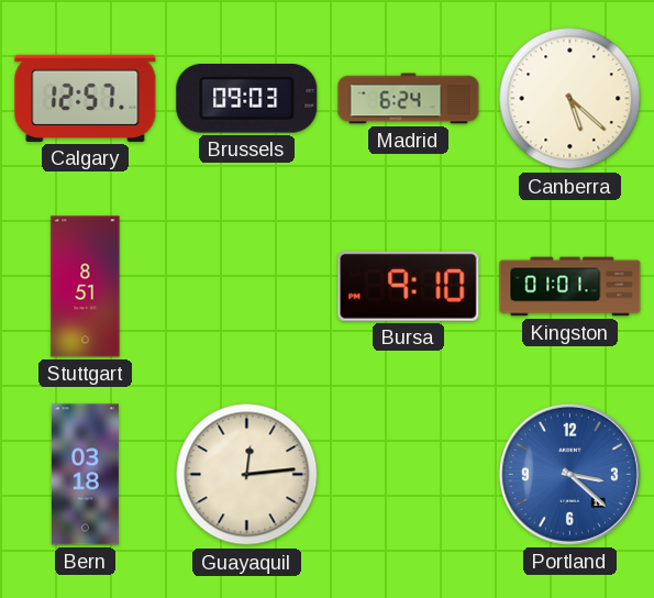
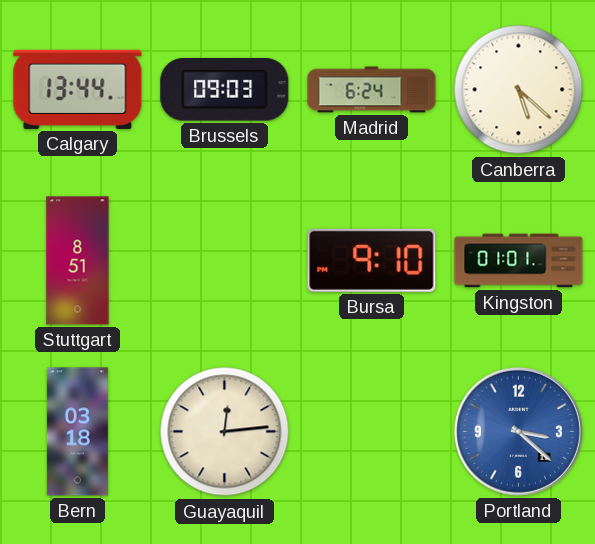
Calgary: 12:57 -> 13:44
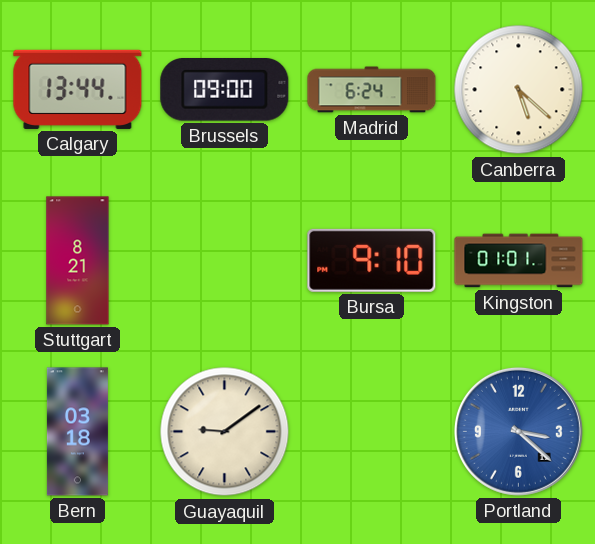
Brussels: 09:03 -> 09:00
Stuttgart: 8:51 -> 8:21
Guayaquil: 12:14 -> 9:09
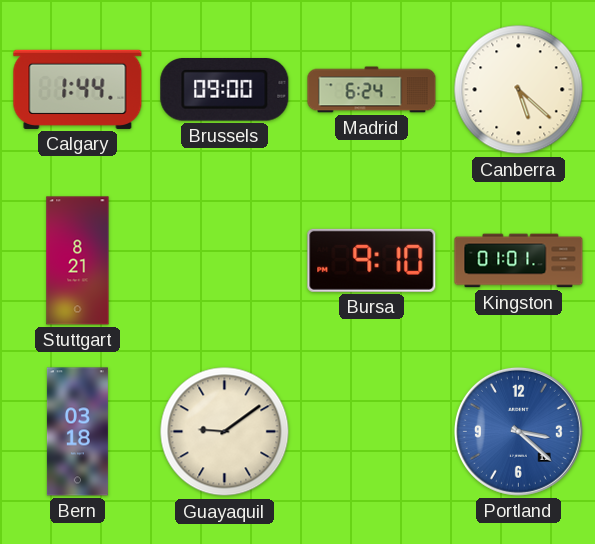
Calgary: 13:44 -> 1:44
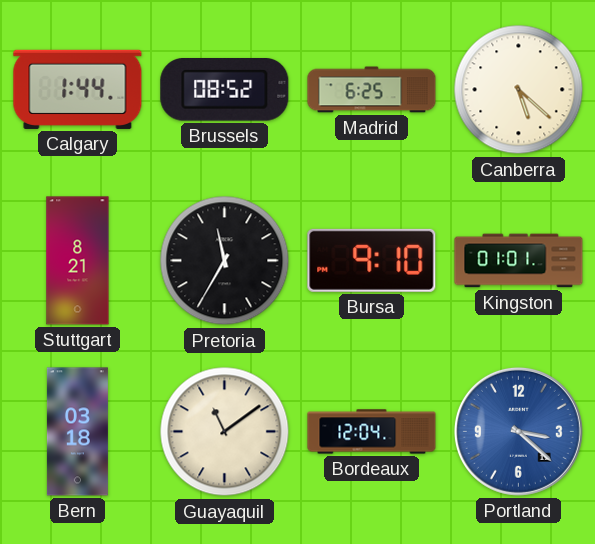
Brussels: 09:00 -> 08:52
Madrid: 6:24 -> 6:25
Pretoria: none -> 11:35
Guayaquil: 9:09 -> 11:09
Bordeaux: none -> 12:04
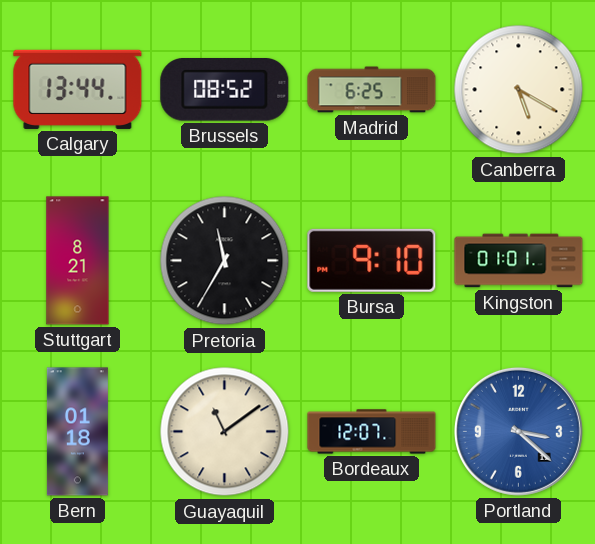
Calgary: 1:44 -> 13:44
Canberra: 5:22 -> 5:20
Bern: 03:18 -> 01:18
Bordeaux: 12:04 -> 12:07
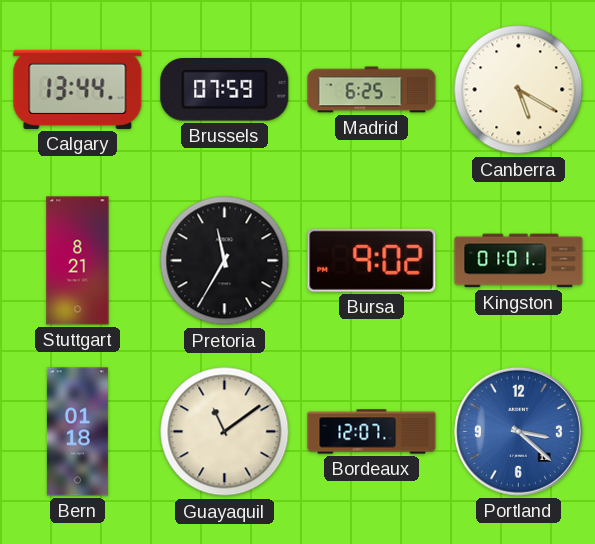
Brussels: 08:52 -> 07:59
Bursa: 9:10 -> 9:02
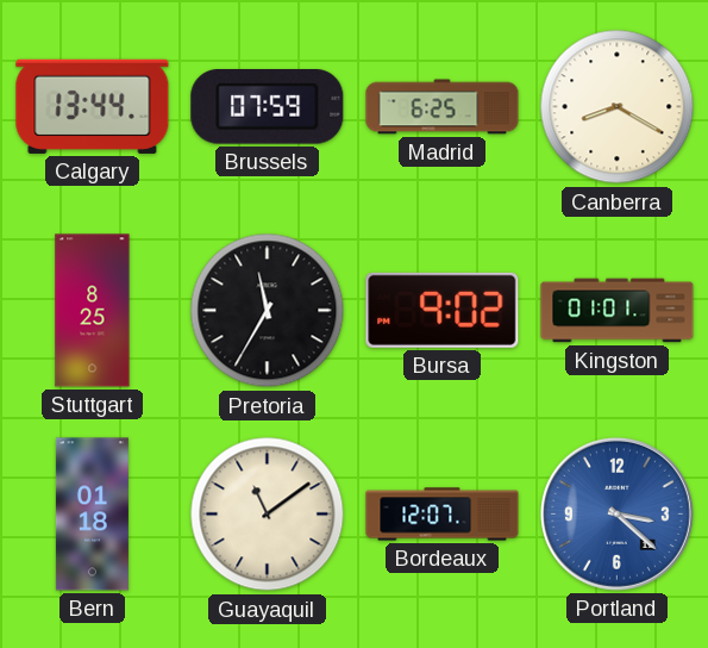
Canberra: 5:20 -> 8:20
Stuttgart: 8:21 -> 8:25
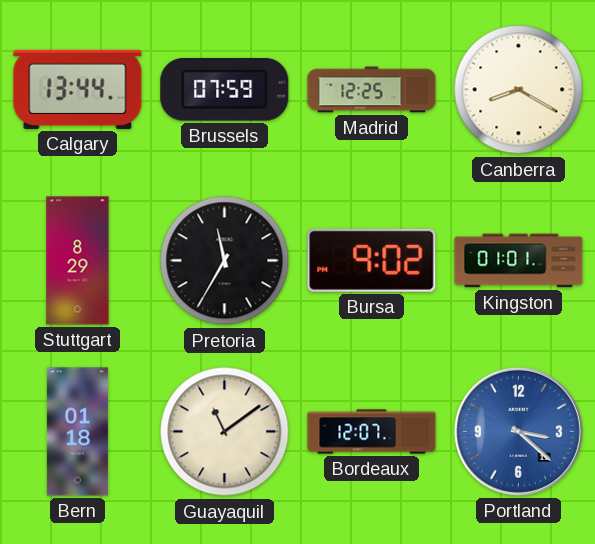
Madrid: 6:25 -> 12:25
Stuttgart: 8:25 -> 8:29
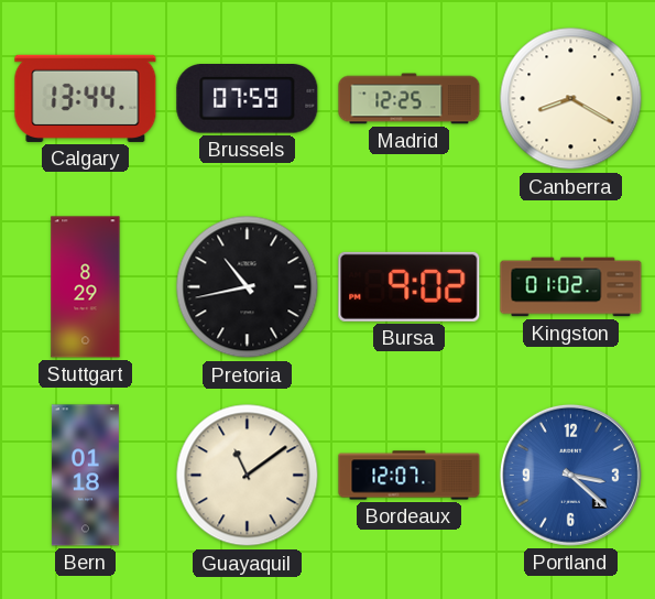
Pretoria: 11:35 -> 10:43
Kingston: 01:01 -> 01:02
